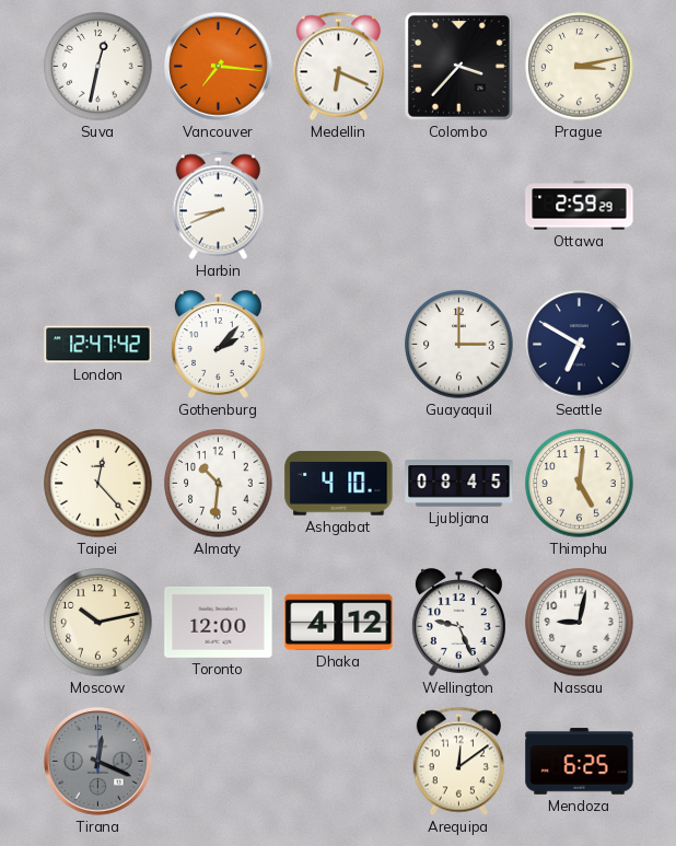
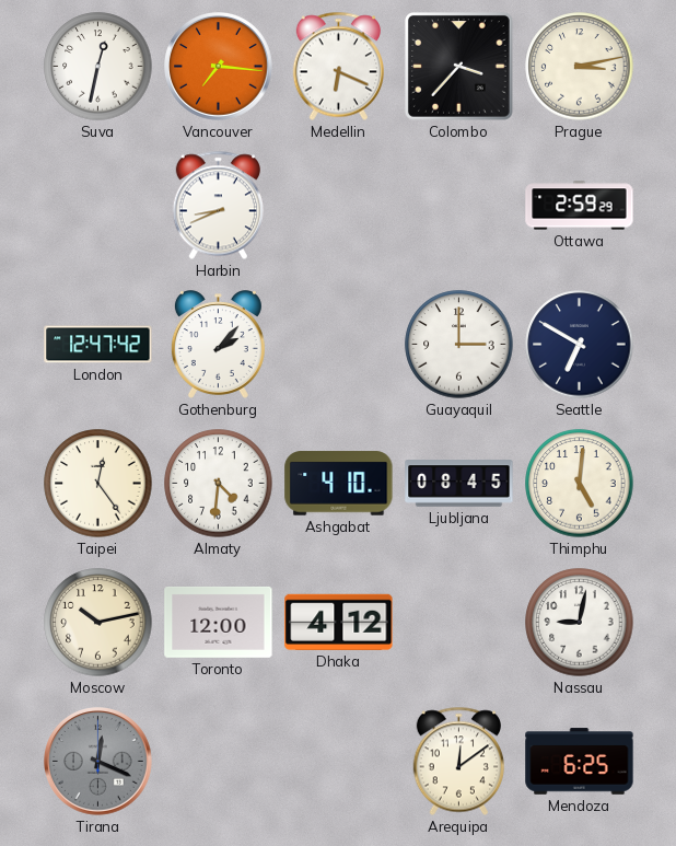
Taipei: 12:23 -> 12:24
Almaty: 10:31 -> 4:31
Wellington: 9:26 -> none
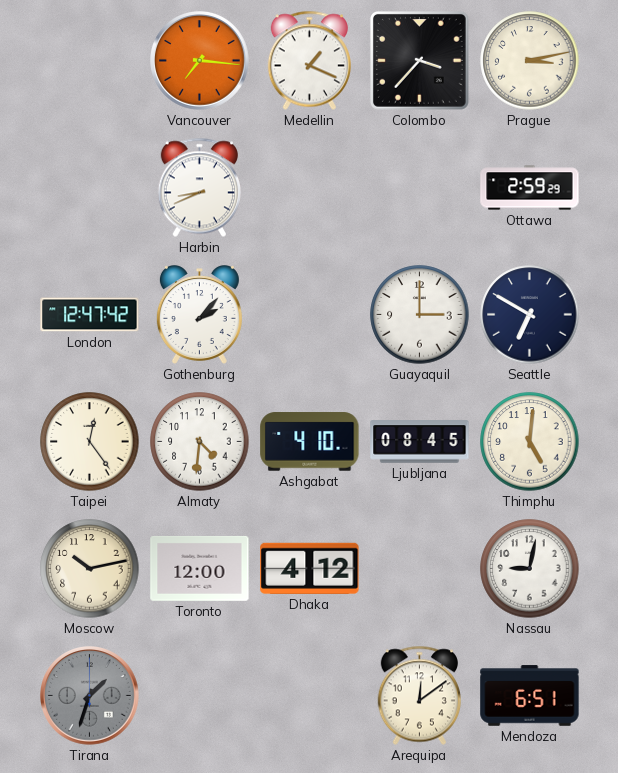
Suva: 12:32 -> none
Medellin: 6:19 -> 1:19
Tirana: 12:19 -> 1:33
Mendoza: 6:25 -> 6:51
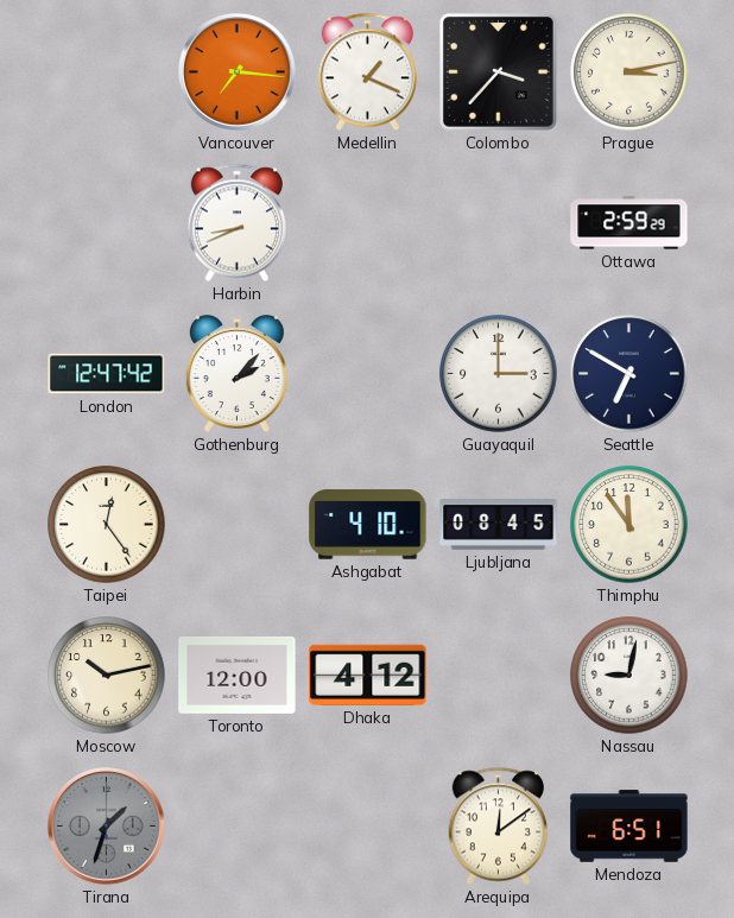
Almaty: 4:31 -> none
Thimphu: 5:01 -> 11:54
